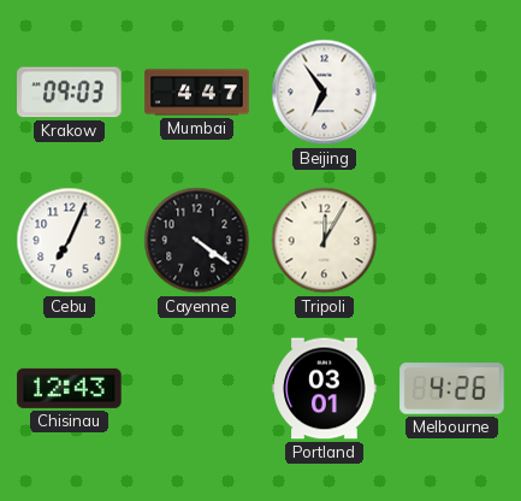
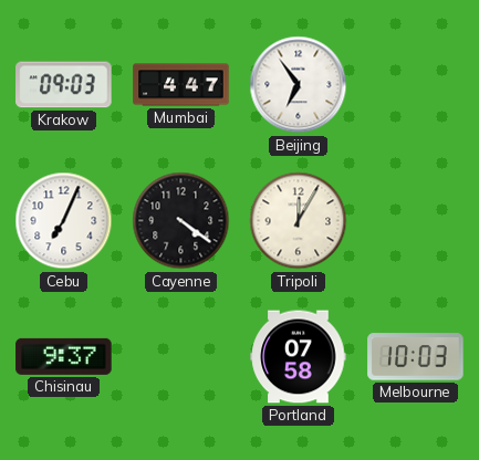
Chisinau: 12:43 -> 9:37
Portland: 03:01 -> 07:58
Melbourne: 4:26 -> 10:03
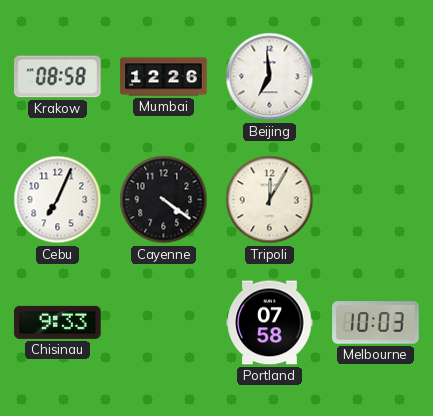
Krakow: 09:03 -> 08:58
Mumbai: 4:47 -> 12:26
Beijing: 6:54 -> 6:59
Chisinau: 9:37 -> 9:33
